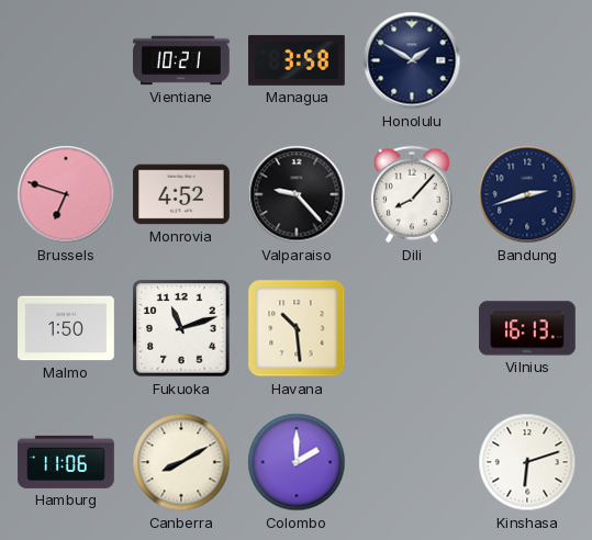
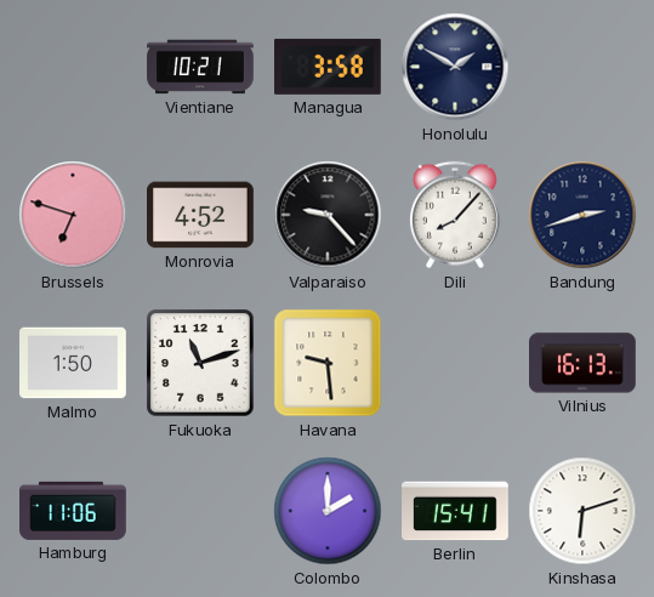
Havana: 10:29 -> 9:29
Canberra: 8:10 -> none
Berlin: none -> 15:41
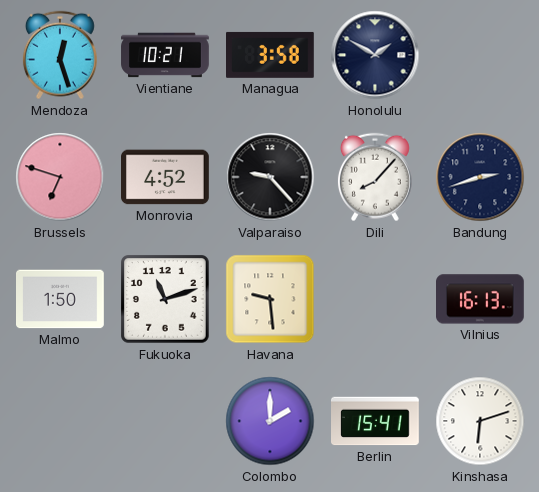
Mendoza: none -> 12:27
Hamburg: 11:06 -> none
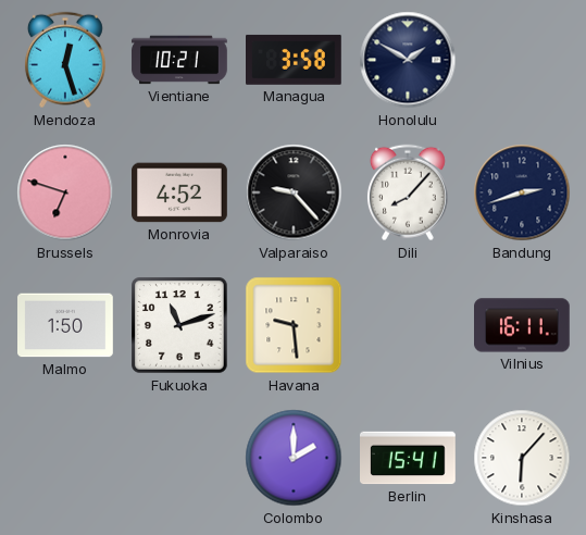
Vilnius: 16:13 -> 16:11
Kinshasa: 6:12 -> 6:07
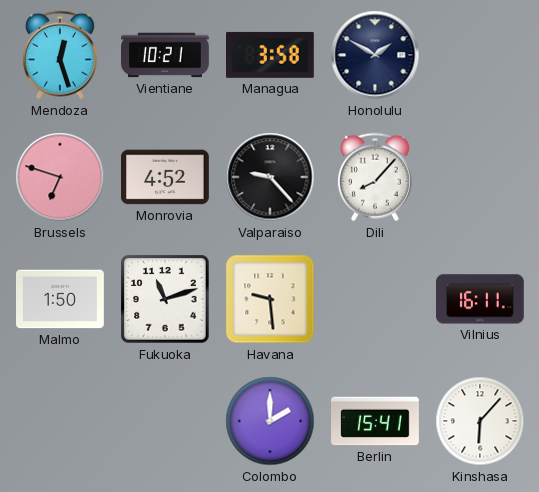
Bandung: 2:42 -> none
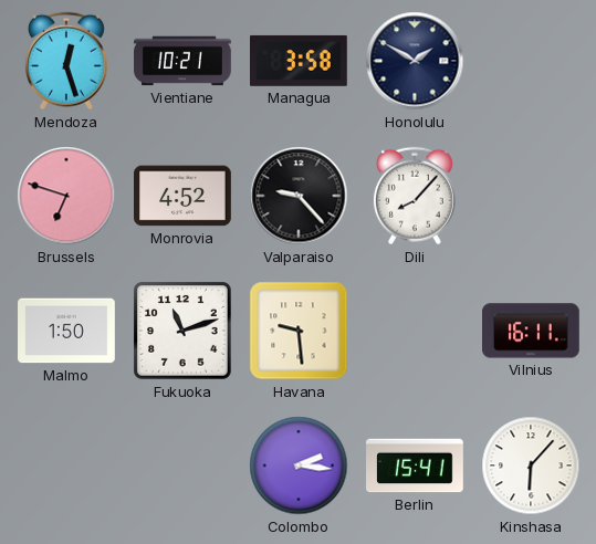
Colombo: 2:00 -> 2:16
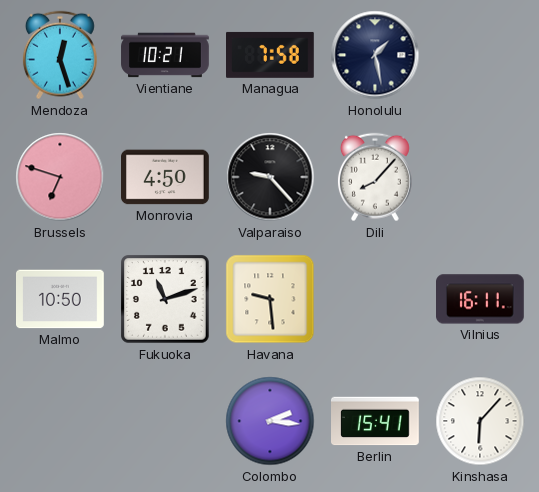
Managua: 3:58 -> 7:58
Honolulu: 1:50 -> 1:28
Monrovia: 4:52 -> 4:50
Malmo: 1:50 -> 10:50
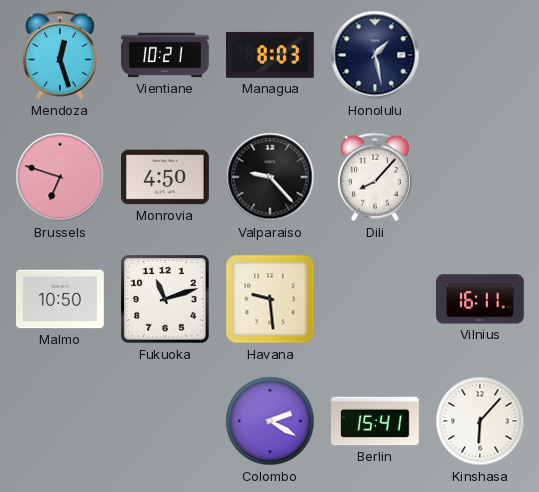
Managua: 7:58 -> 8:03
Colombo: 2:16 -> 2:20
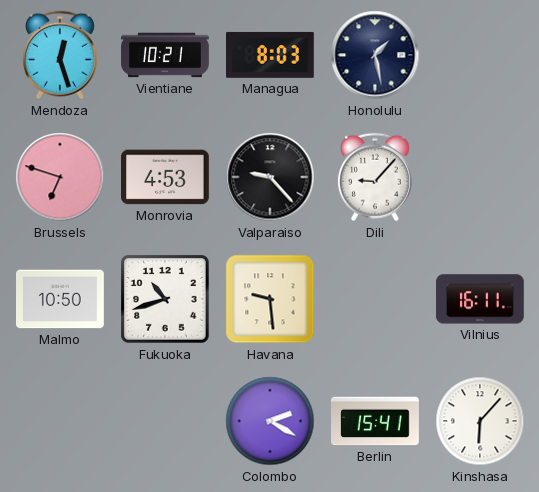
Monrovia: 4:50 -> 4:53
Dili: 8:07 -> 9:07
Fukuoka: 11:12 -> 10:42
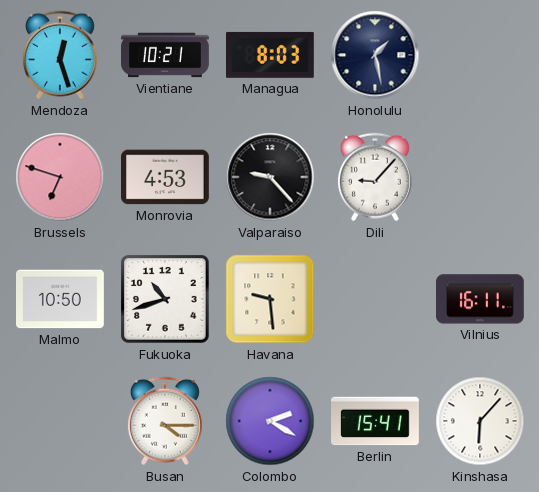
Busan: none -> 4:15
